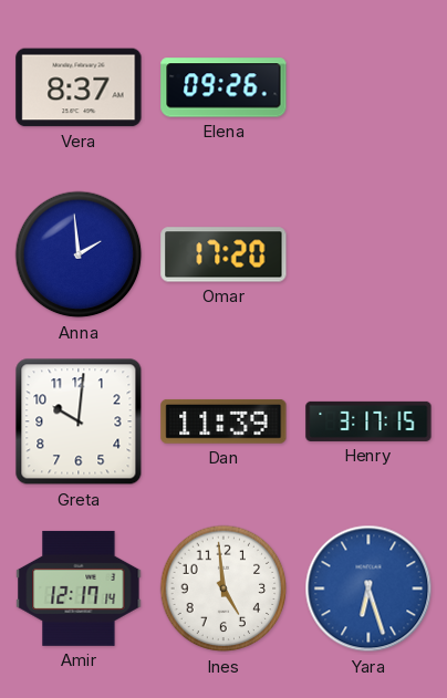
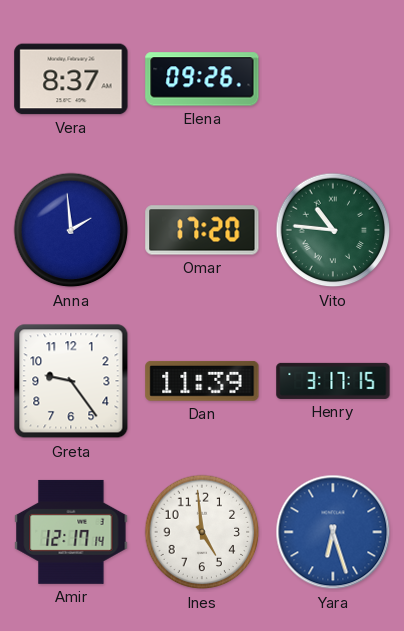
Vito: none -> 10:46
Greta: 10:01 -> 9:24
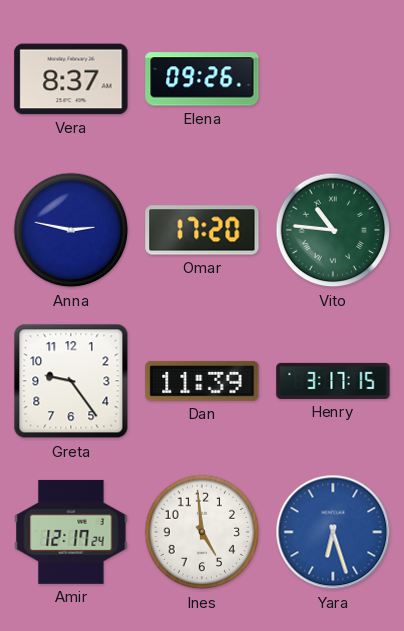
Anna: 1:59 -> 2:47
Amir: 12:17:14 -> 12:17:24
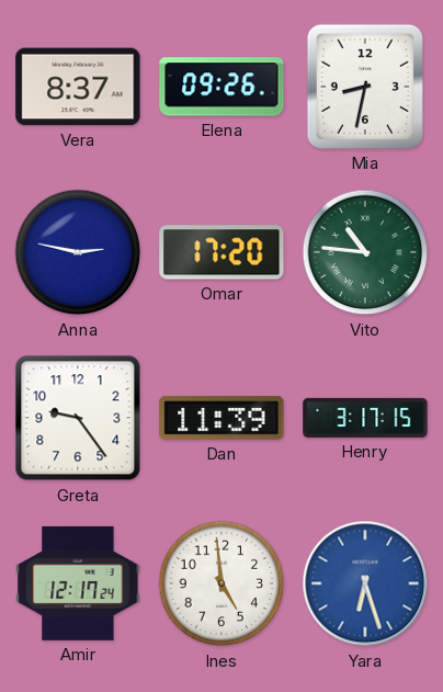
Mia: none -> 8:32
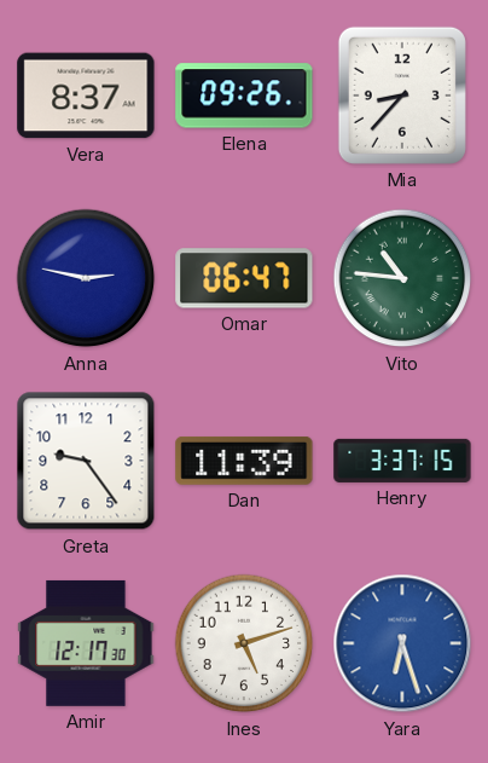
Mia: 8:32 -> 8:37
Omar: 17:20 -> 06:47
Henry: 3:17 -> 3:37
Amir: 12:17:24 -> 12:17:30
Ines: 4:59 -> 5:12
